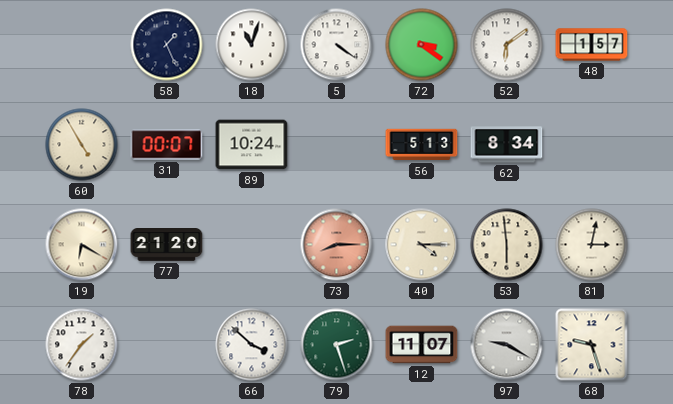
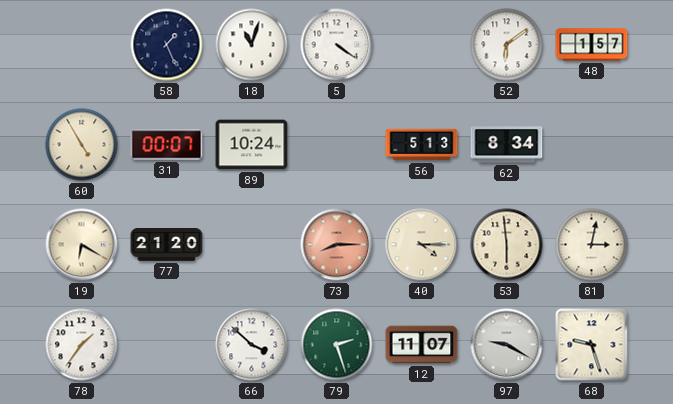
72: 3:21 -> none
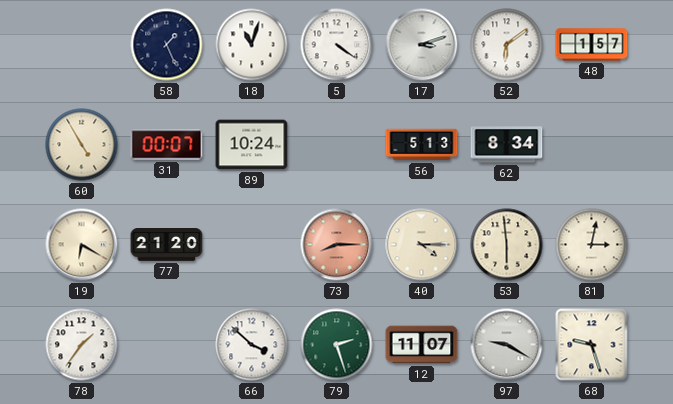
17: none -> 3:12
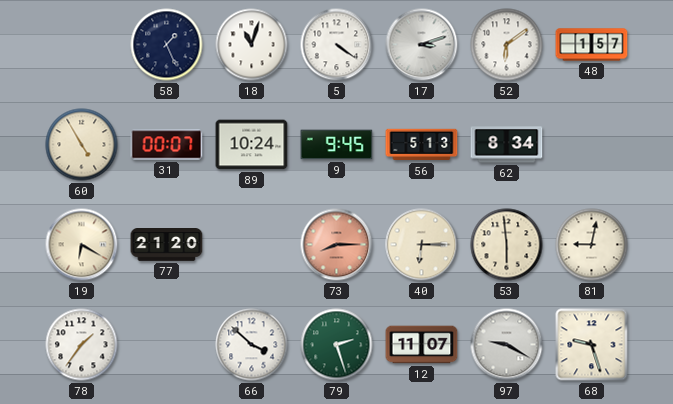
9: none -> 9:45
40: 4:15 -> 6:15
81: 3:02 -> 9:02
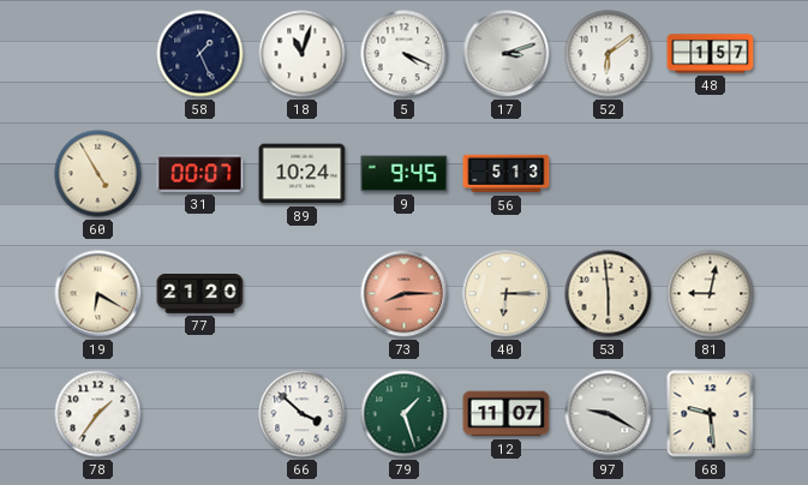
5: 4:21 -> 4:19
62: 8:34 -> none
79: 2:27 -> 1:27
68: 9:27 -> 9:29
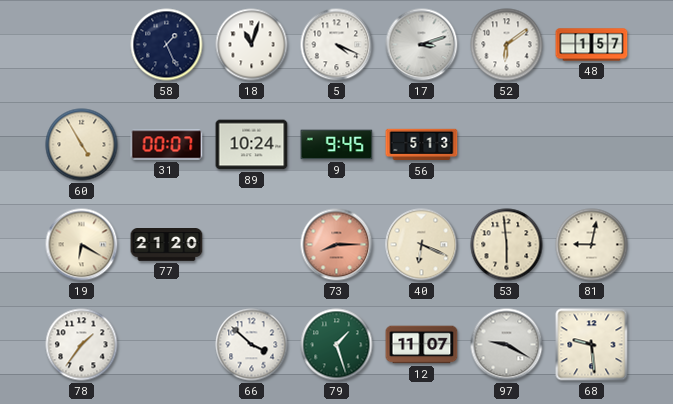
40: 6:15 -> 6:19
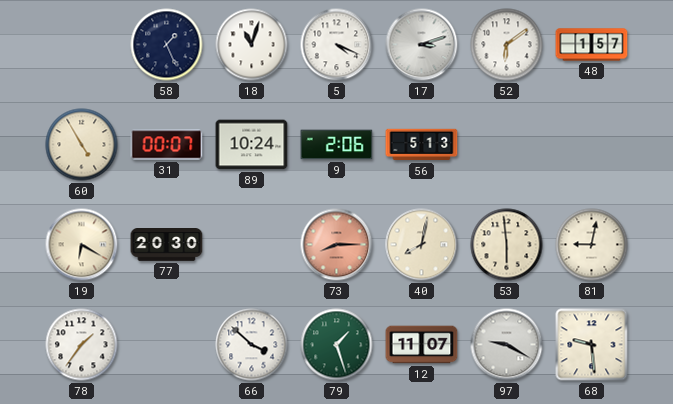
9: 9:45 -> 2:06
77: 21:20 -> 20:30
40: 6:19 -> 8:02
